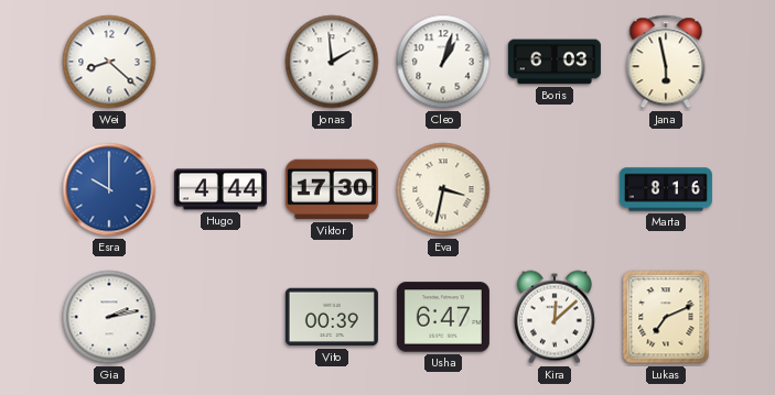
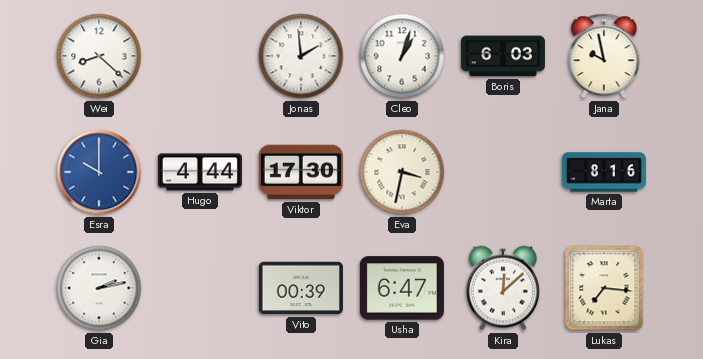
Jana: 5:58 -> 9:58
Lukas: 7:11 -> 7:16
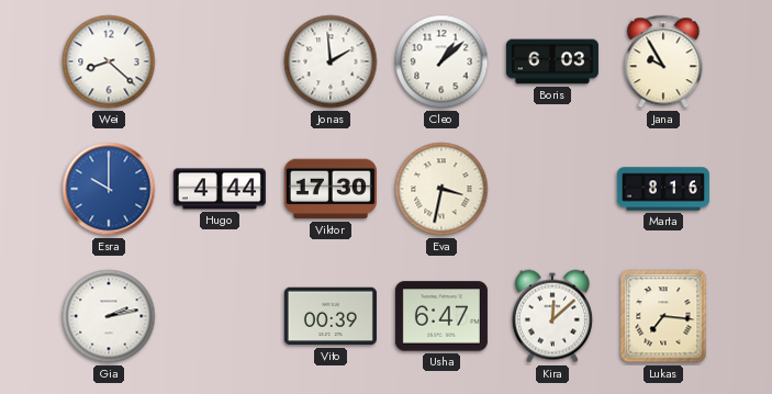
Cleo: 1:03 -> 1:08
Jana: 9:58 -> 9:55
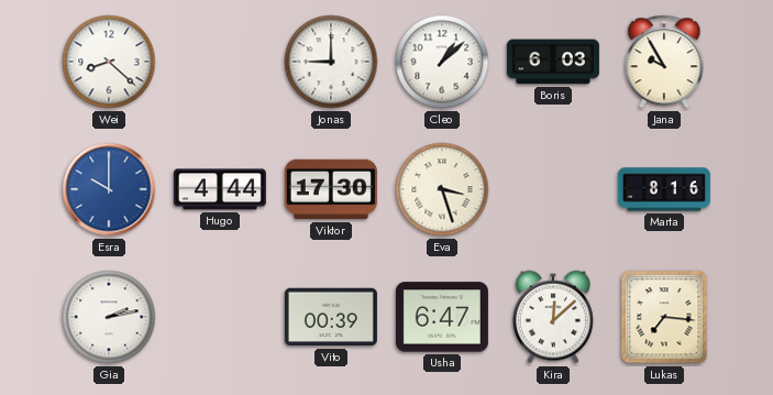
Jonas: 1:59 -> 9:00
Eva: 3:32 -> 3:27
